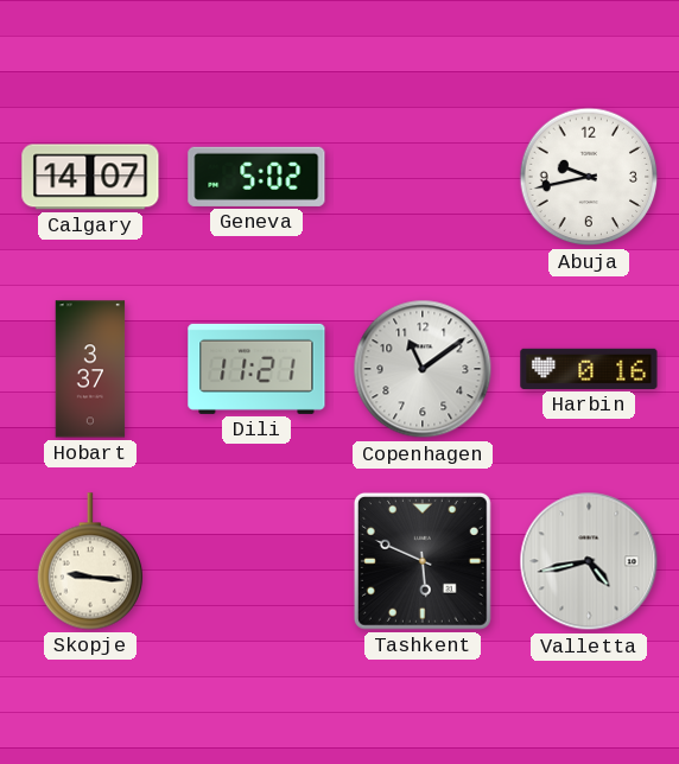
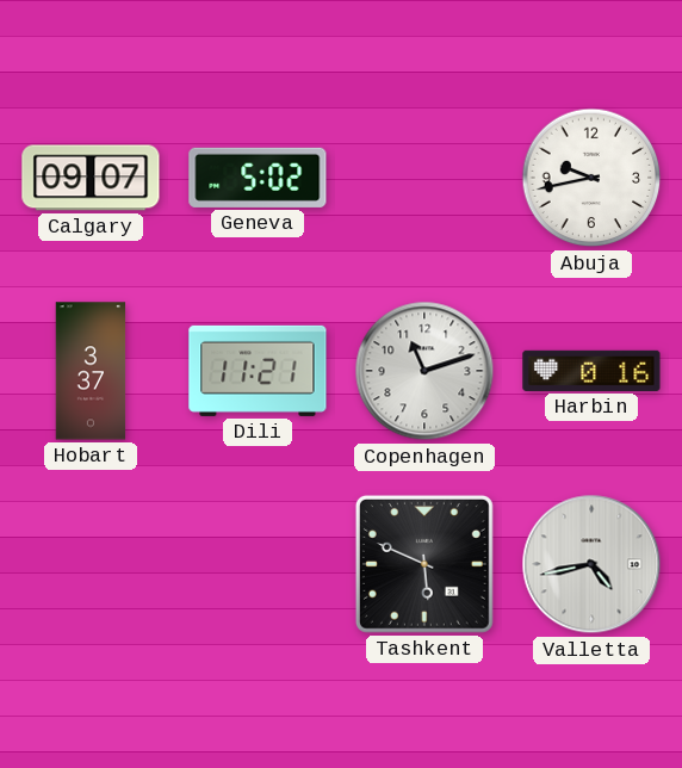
Calgary: 14:07 -> 09:07
Copenhagen: 11:09 -> 11:12
Skopje: 9:16 -> none
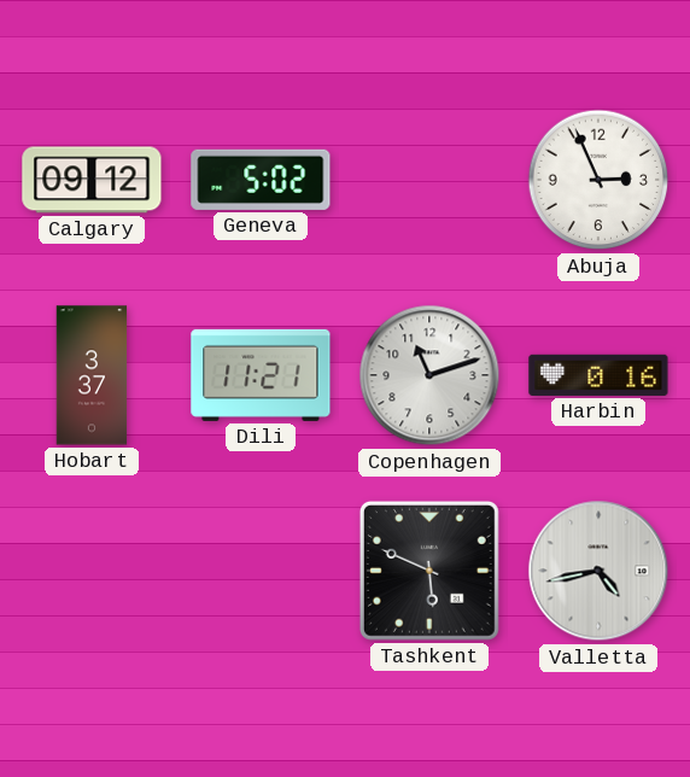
Calgary: 09:07 -> 09:12
Abuja: 9:43 -> 2:56
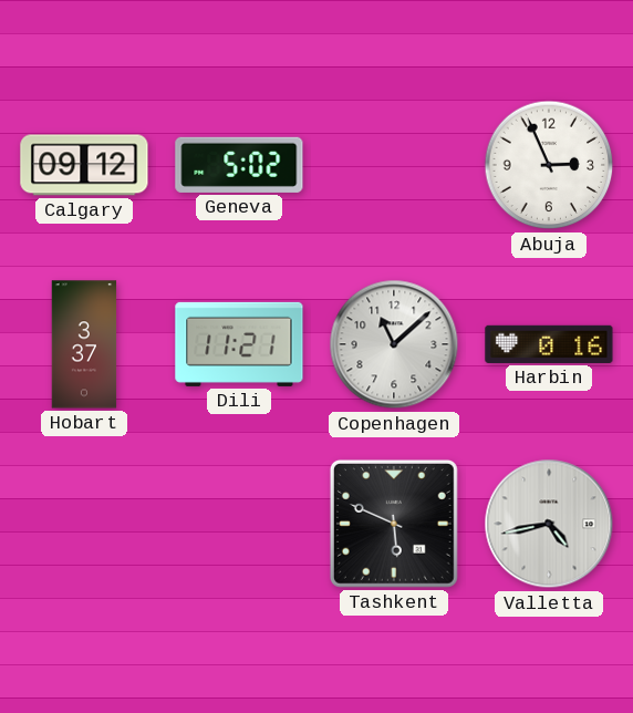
Copenhagen: 11:12 -> 11:08
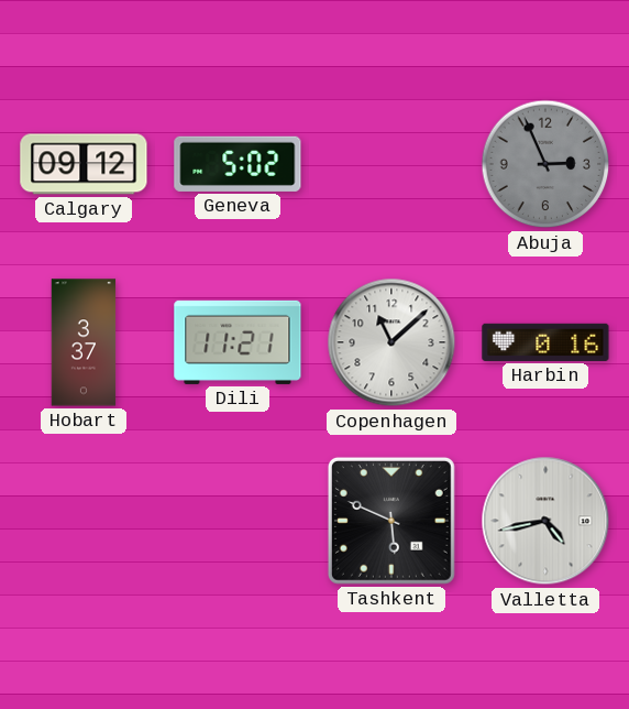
Abuja dial: white -> grey
